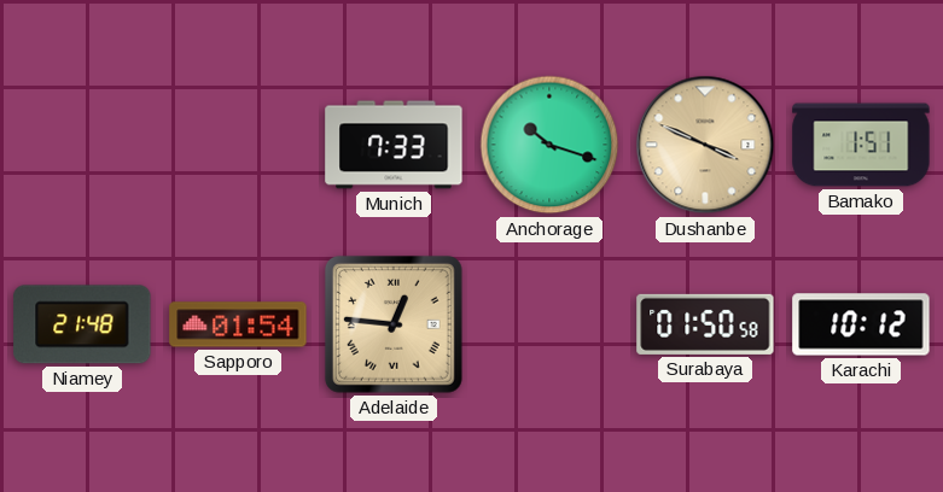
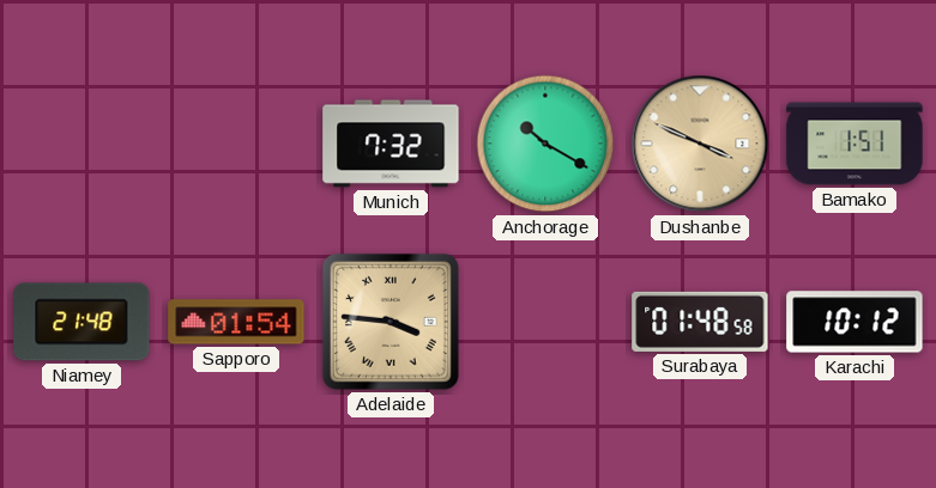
Munich: 7:33 -> 7:32
Anchorage: 10:18 -> 10:20
Adelaide: 12:46 -> 3:46
Surabaya: 01:50 -> 01:48
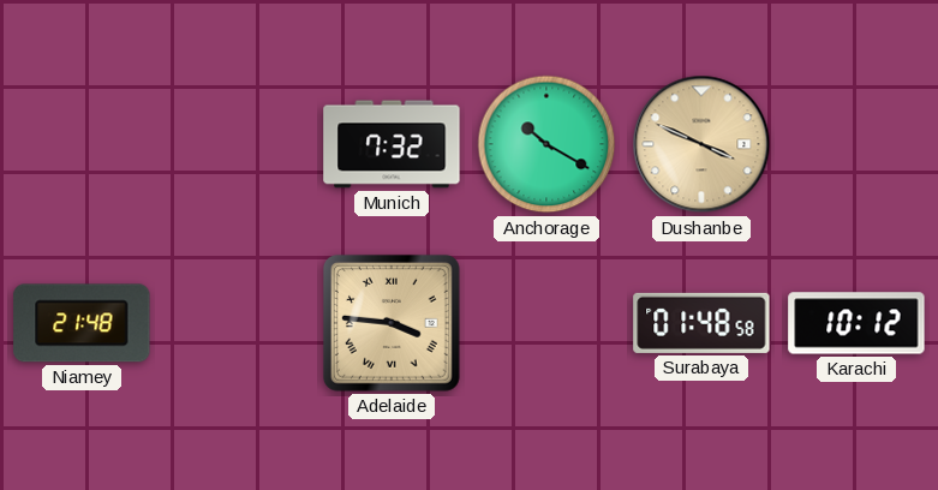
Bamako: 1:51 -> none
Sapporo: 01:54 -> none
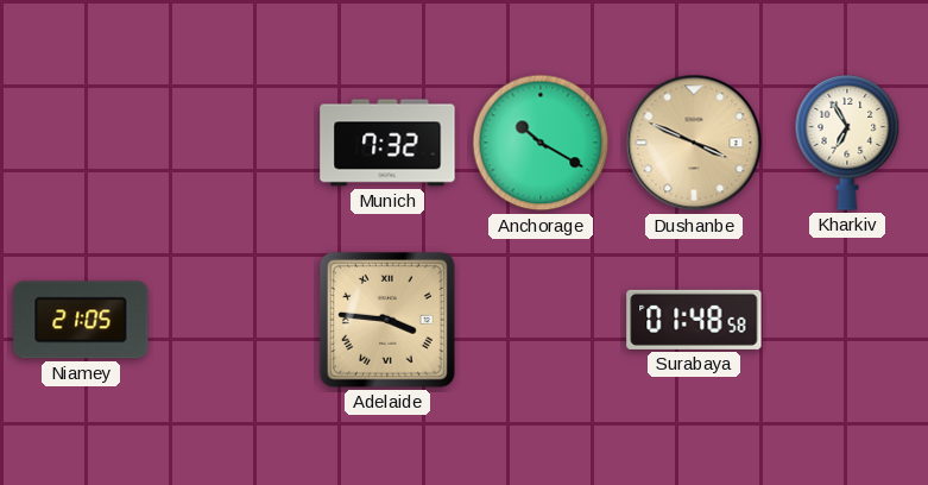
Kharkiv: none -> 6:55
Niamey: 21:48 -> 21:05
Karachi: 10:12 -> none
